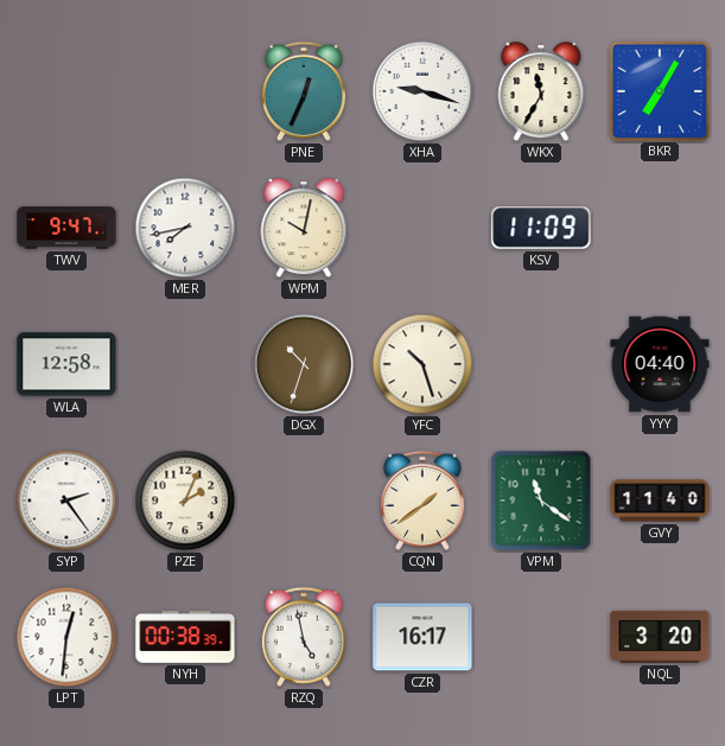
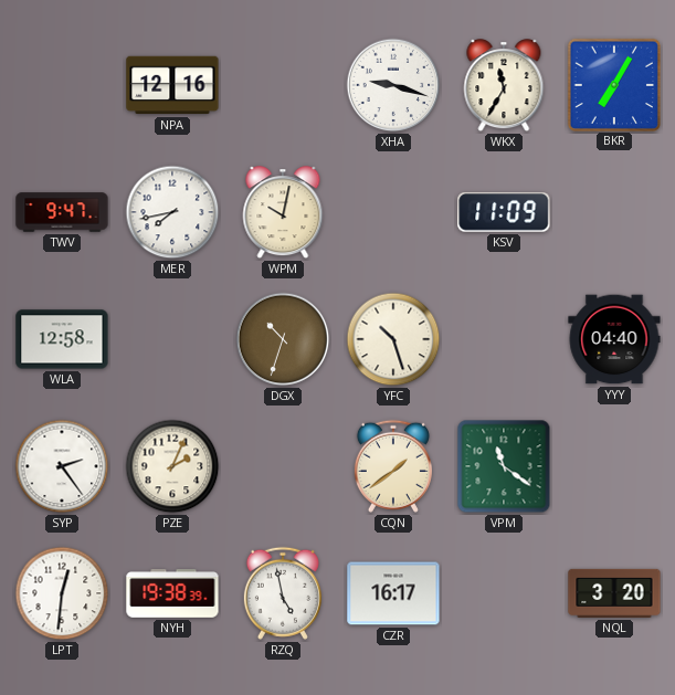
NPA: none -> 12:16
PNE: 12:34 -> none
GVY: 11:40 -> none
NYH: 00:38 -> 19:38
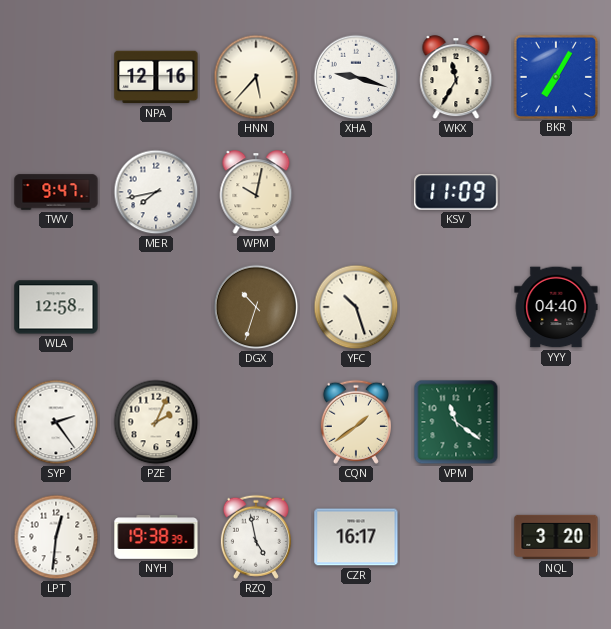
HNN: none -> 5:37
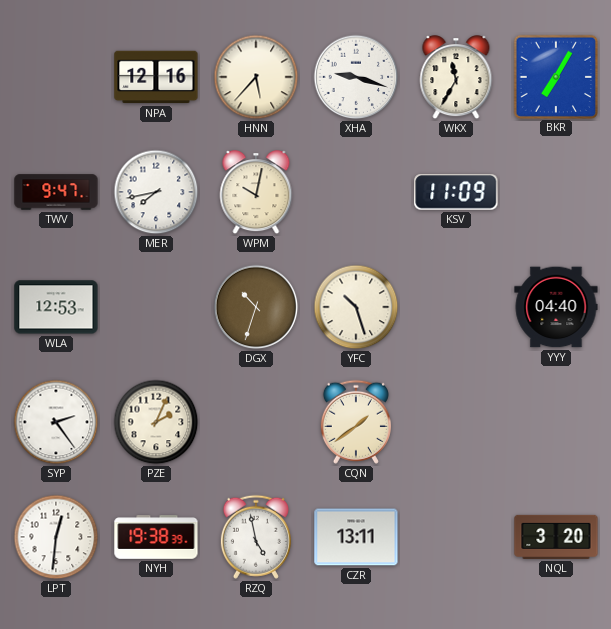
WLA: 12:58 -> 12:53
VPM: 11:21 -> none
CZR: 16:17 -> 13:11
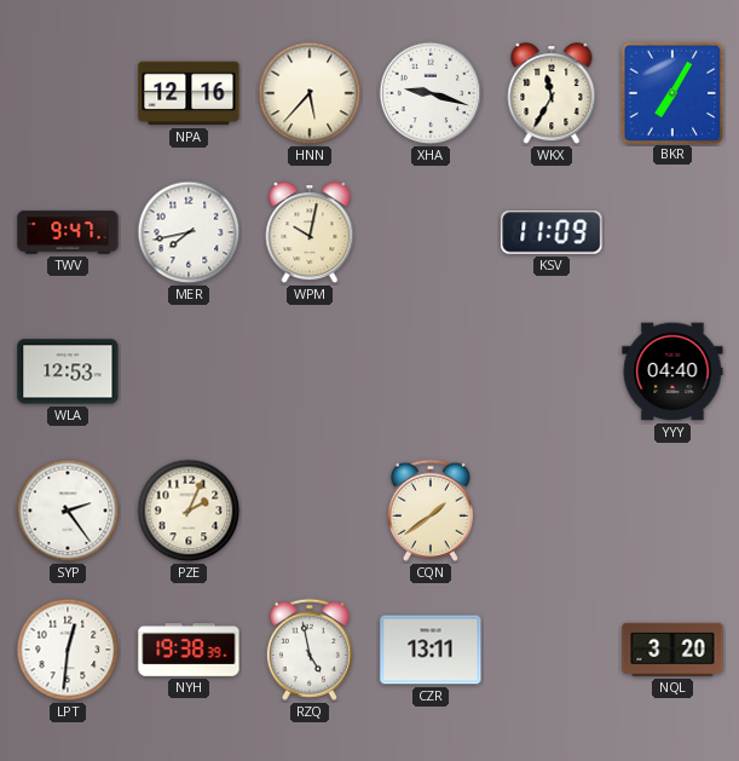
DGX: 10:33 -> none
YFC: 10:27 -> none
